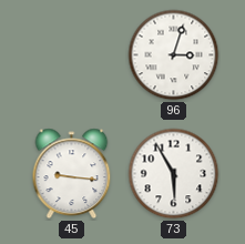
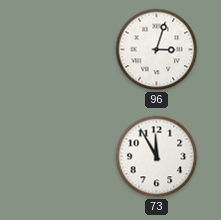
45: 9:16 -> none
73: 5:55 -> 11:55
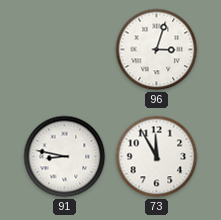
91: none -> 8:47
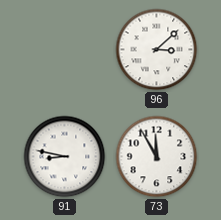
96: 3:03 -> 3:08
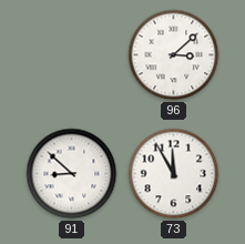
91: 8:47 -> 8:52
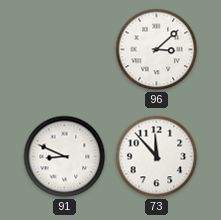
91: 8:52 -> 8:49
73: 11:55 -> 11:53
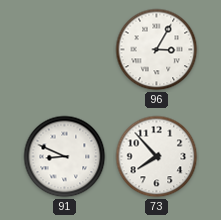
96: 3:08 -> 3:05
73: 11:53 -> 7:53
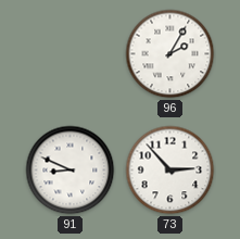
96: 3:05 -> 2:05
73: 7:53 -> 2:53
